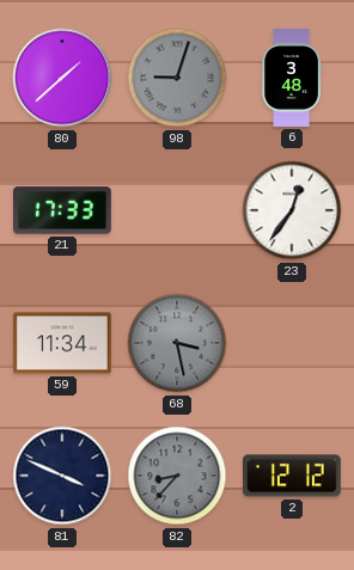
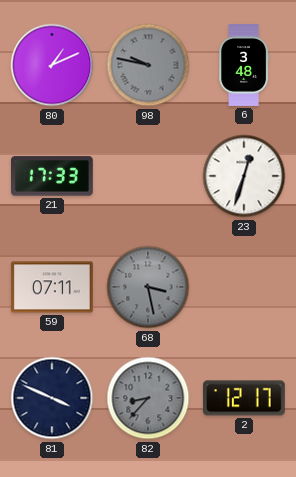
80: 1:38 -> 1:11
98: 9:03 -> 9:47
23: 12:36 -> 12:33
59: 11:34 -> 07:11
2: 12:12 -> 12:17
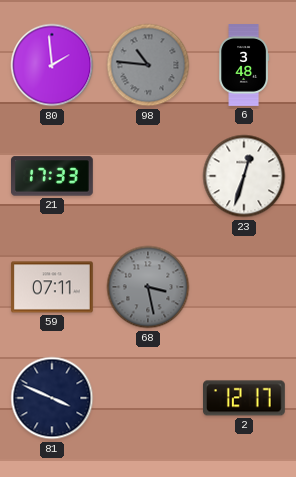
80: 1:11 -> 1:59
98: 9:47 -> 10:46
82: 8:37 -> none
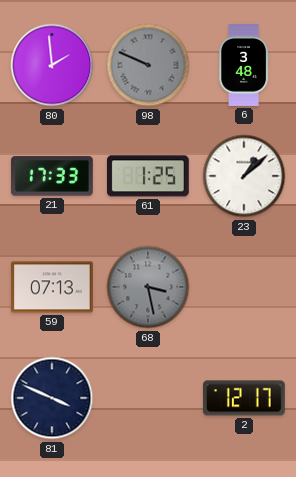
98: 10:46 -> 9:49
61: none -> 1:25
23: 12:33 -> 1:08
59: 07:11 -> 07:13
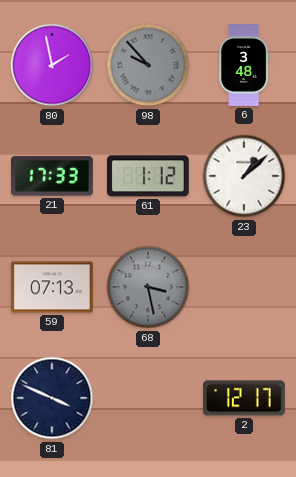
80: 1:59 -> 1:58
98: 9:49 -> 9:53
61: 1:25 -> 1:12
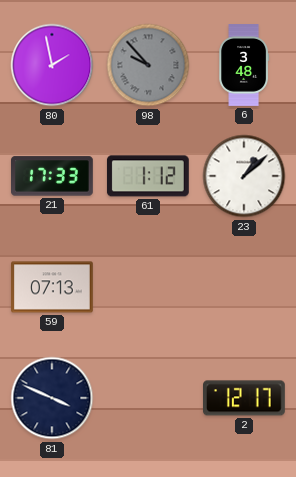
68: 3:28 -> none
